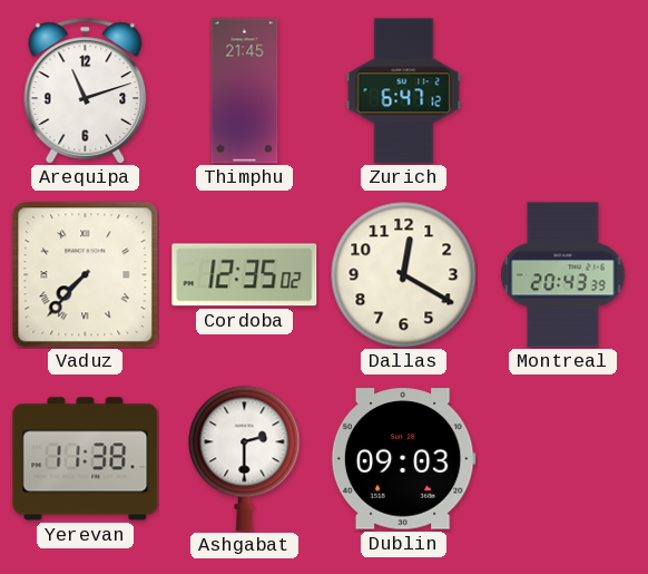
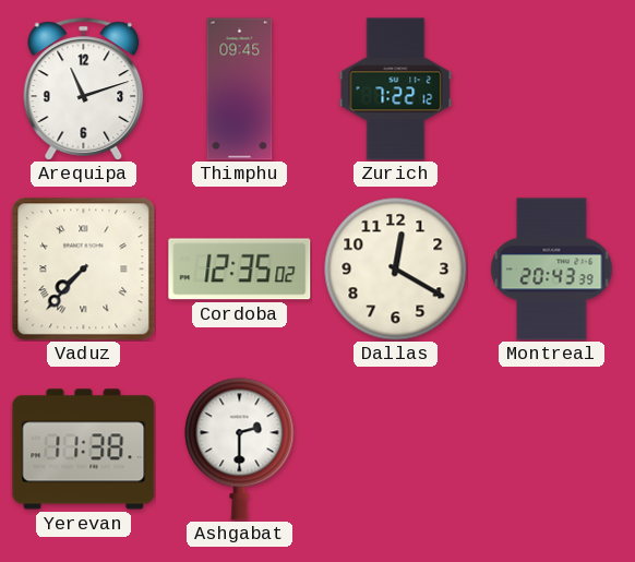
Thimphu: 21:45 -> 09:45
Zurich: 6:47 -> 7:22
Dublin: 09:03 -> none
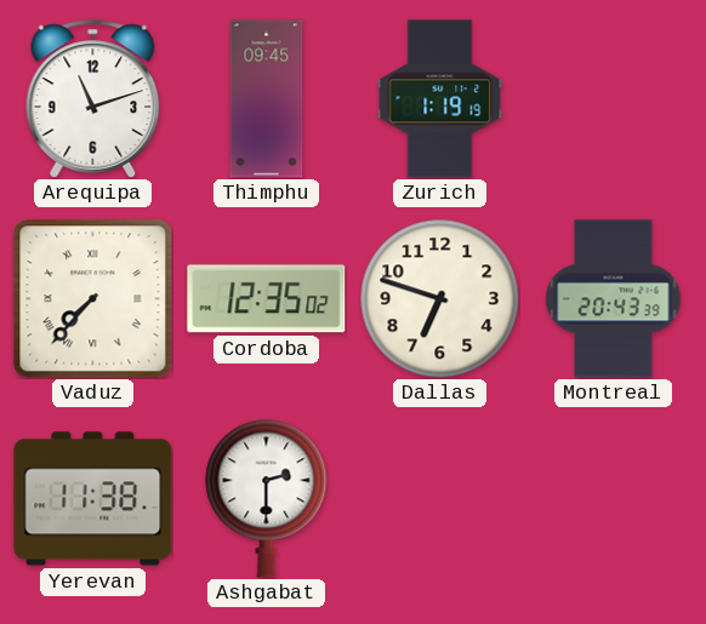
Zurich: 7:22 -> 1:19
Dallas: 12:20 -> 6:48
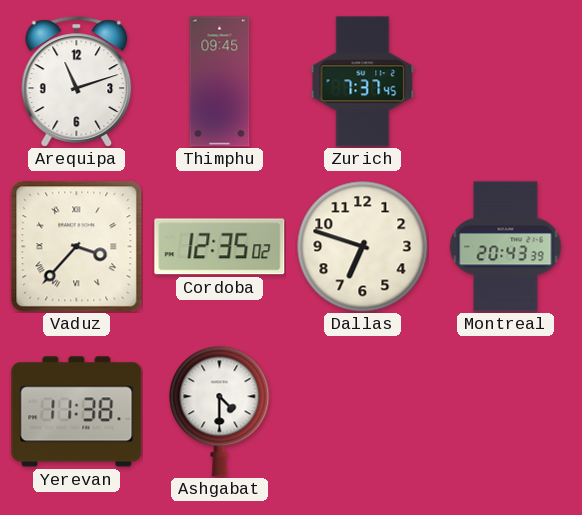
Zurich: 1:19 -> 7:37
Vaduz: 7:37 -> 3:37
Ashgabat: 2:30 -> 4:30
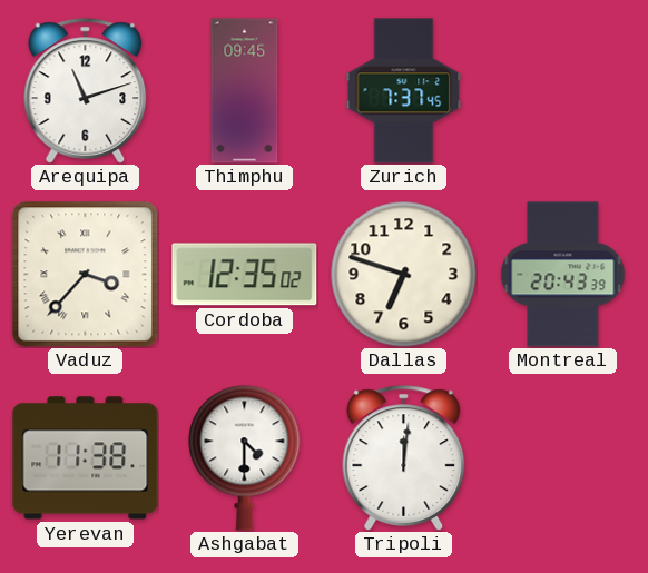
Tripoli: none -> 12:01
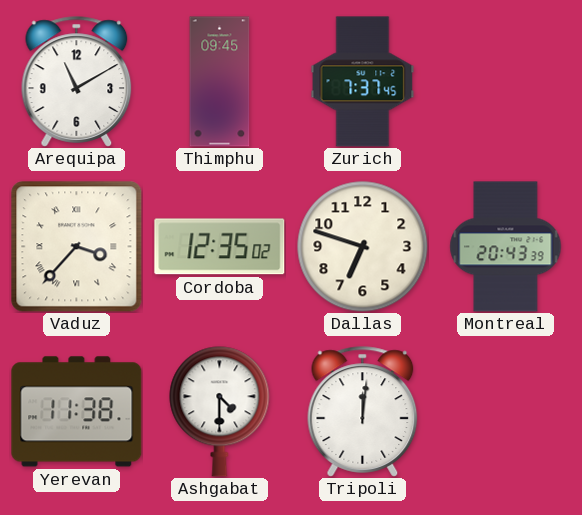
Arequipa: 11:12 -> 11:10
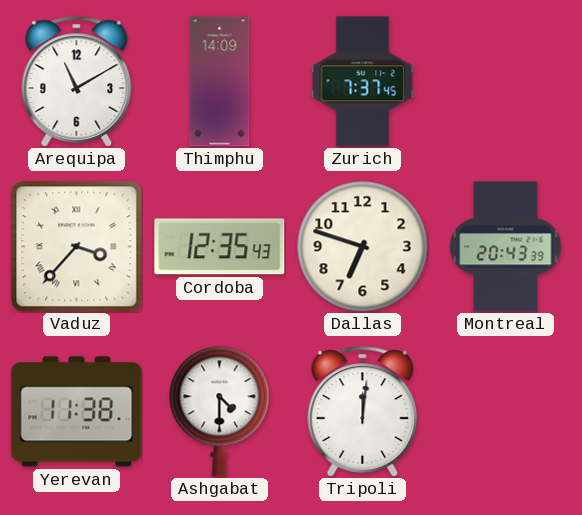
Thimphu: 09:45 -> 14:09
Cordoba: 12:35:02 -> 12:35:43
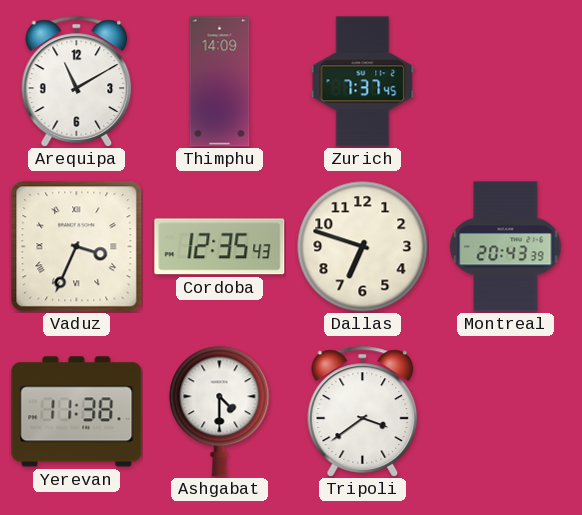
Vaduz: 3:37 -> 3:34
Tripoli: 12:01 -> 3:39
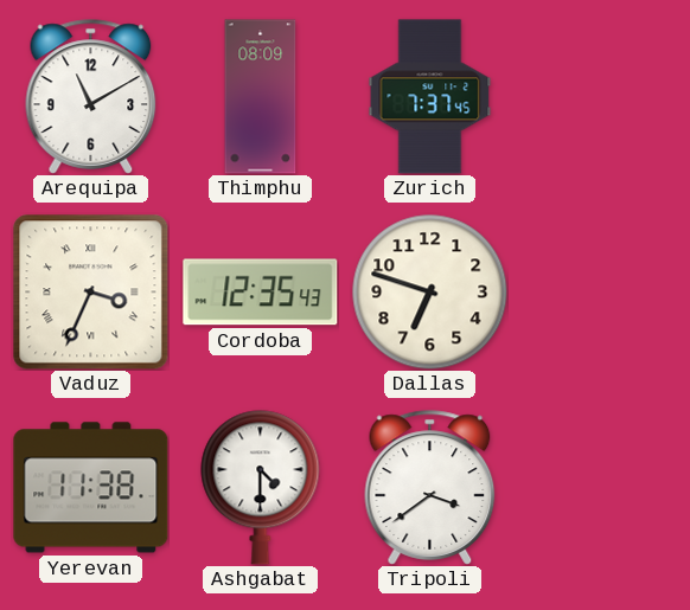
Thimphu: 14:09 -> 08:09
Montreal: 20:43 -> none
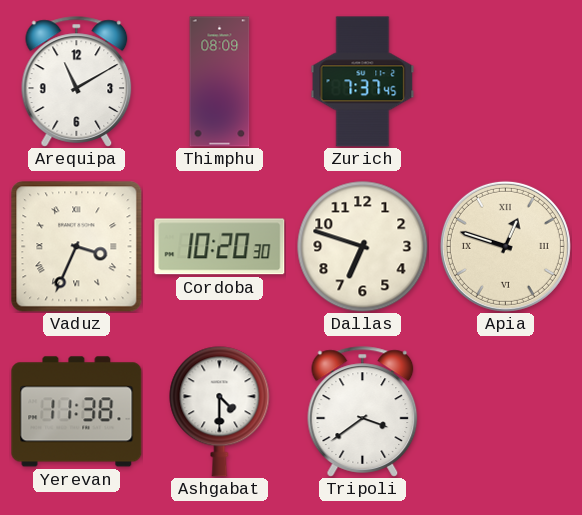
Cordoba: 12:35 -> 10:20
Apia: none -> 12:48
